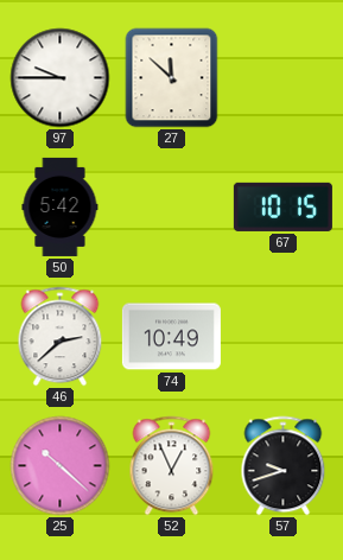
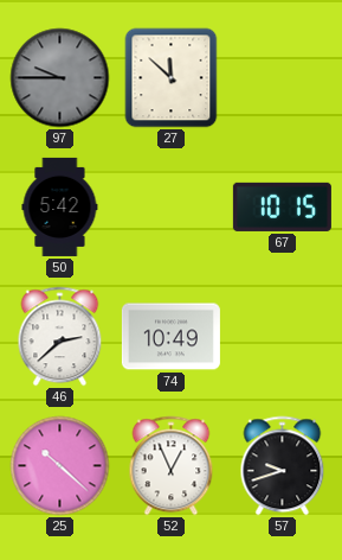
97 dial: white -> grey
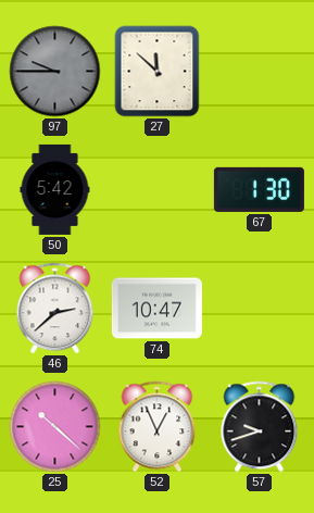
67: 10:15 -> 1:30
74: 10:49 -> 10:47
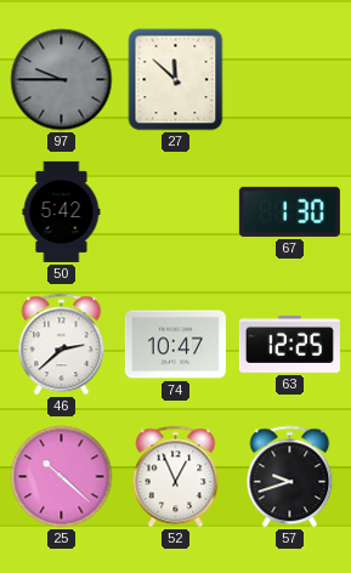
63: none -> 12:25
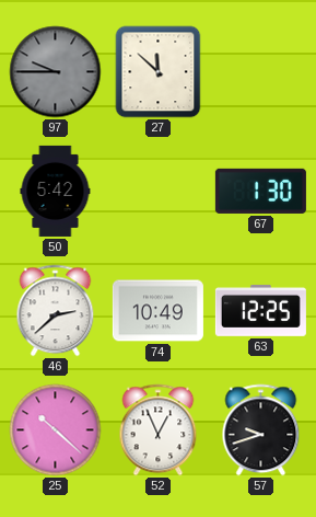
74: 10:47 -> 10:49
